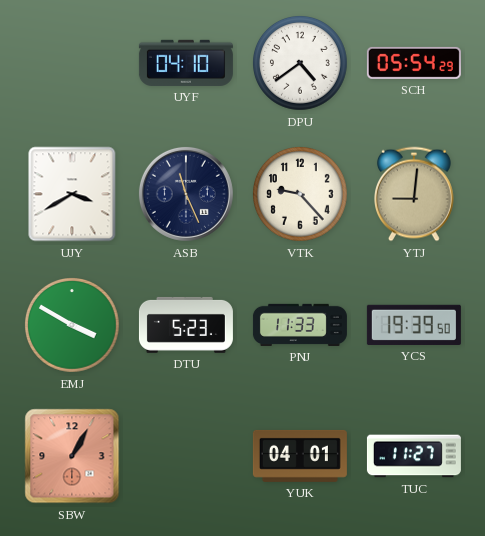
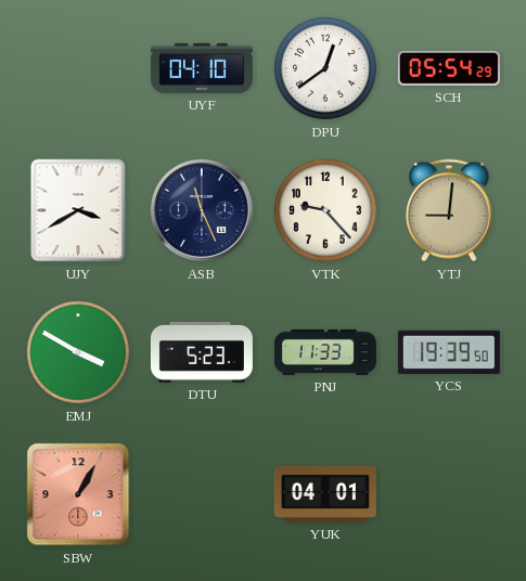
DPU: 4:39 -> 12:39
TUC: 11:27 -> none
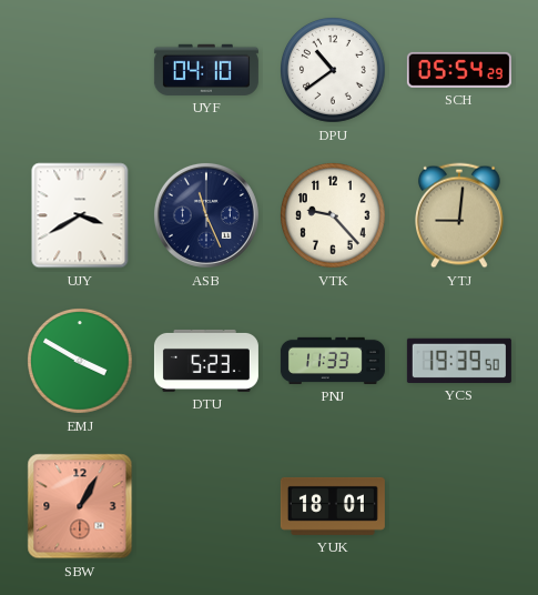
DPU: 12:39 -> 10:39
YUK: 04:01 -> 18:01
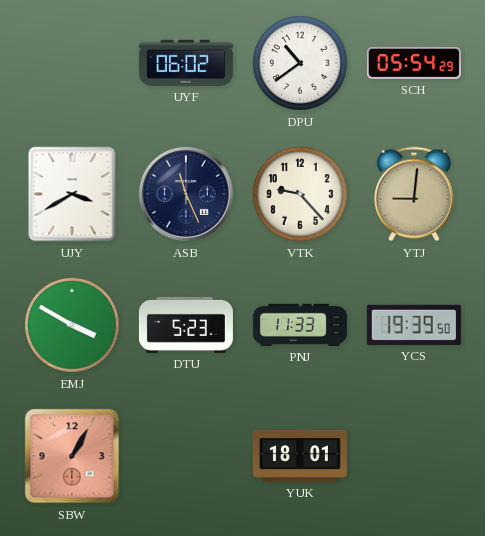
UYF: 04:10 -> 06:02
